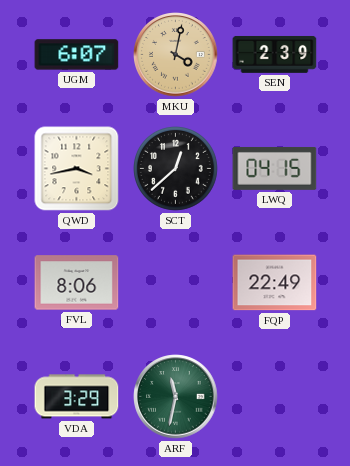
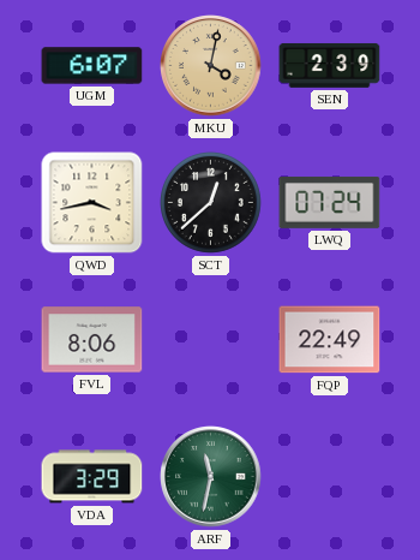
LWQ: 04:15 -> 07:24
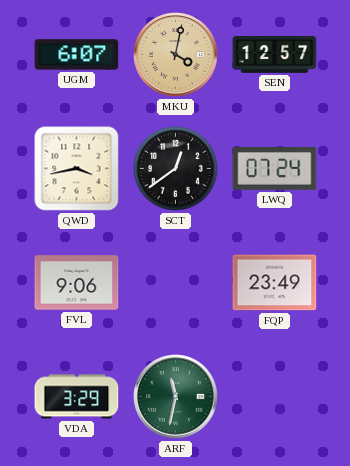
SEN: 2:39 -> 12:57
SCT: 12:38 -> 12:39
FVL: 8:06 -> 9:06
FQP: 22:49 -> 23:49
